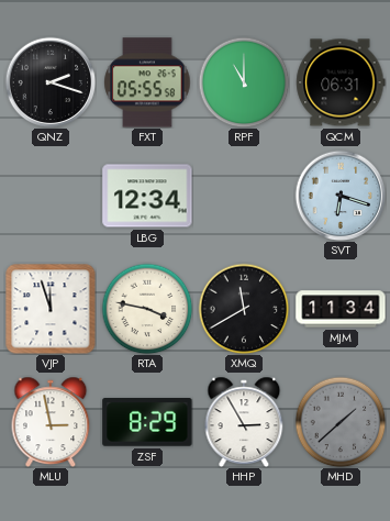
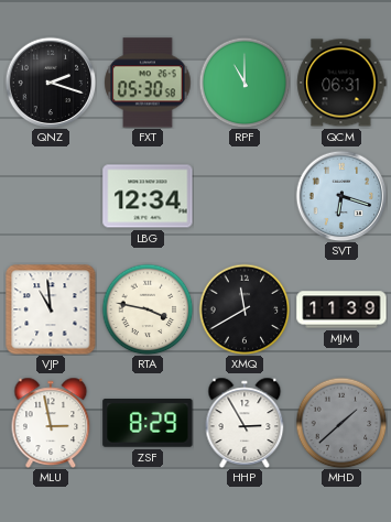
FXT: 05:55 -> 05:30
VJP: 11:57 -> 10:59
MJM: 11:34 -> 11:39
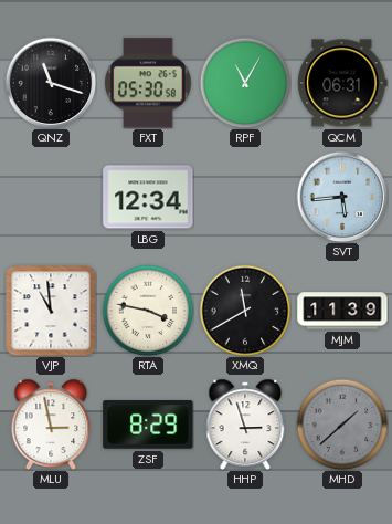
QNZ: 2:18 -> 11:18
RPF: 11:00 -> 11:05
SVT: 6:18 -> 5:44
HHP: 2:55 -> 2:57
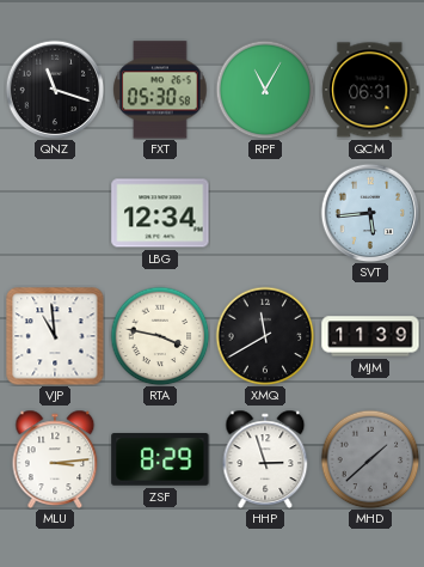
MLU: 2:58 -> 3:14
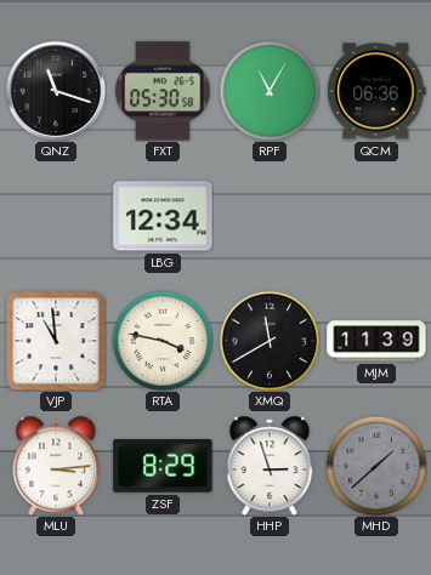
QCM: 06:31 -> 06:36
SVT: 5:44 -> none
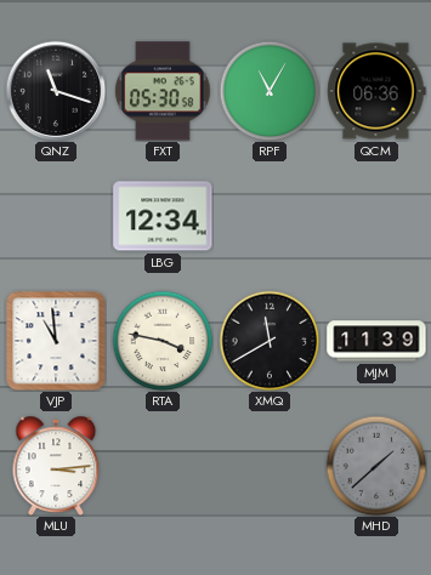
ZSF: 8:29 -> none
HHP: 2:57 -> none
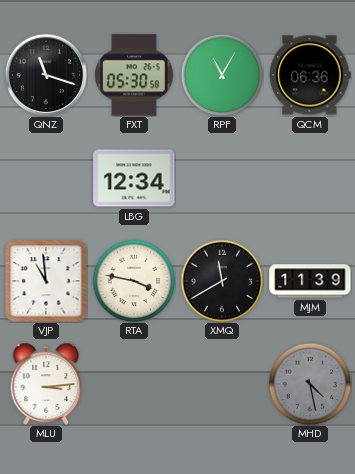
MHD: 1:38 -> 4:28
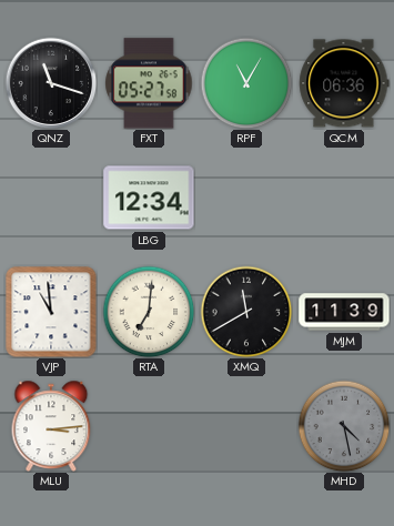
FXT: 05:30 -> 05:27
RTA: 3:47 -> 7:01
